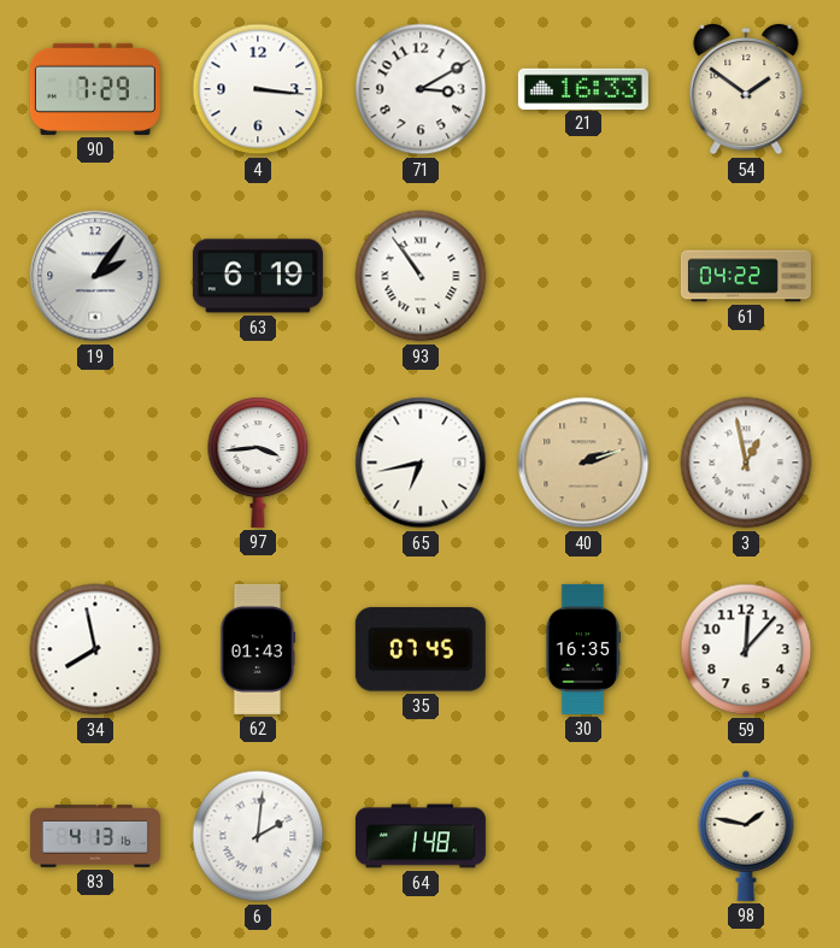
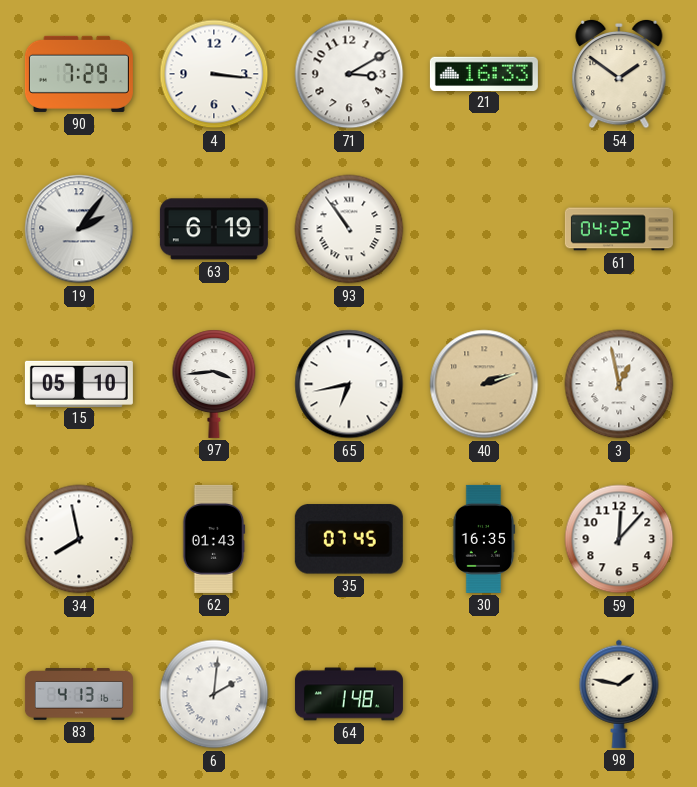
15: none -> 05:10
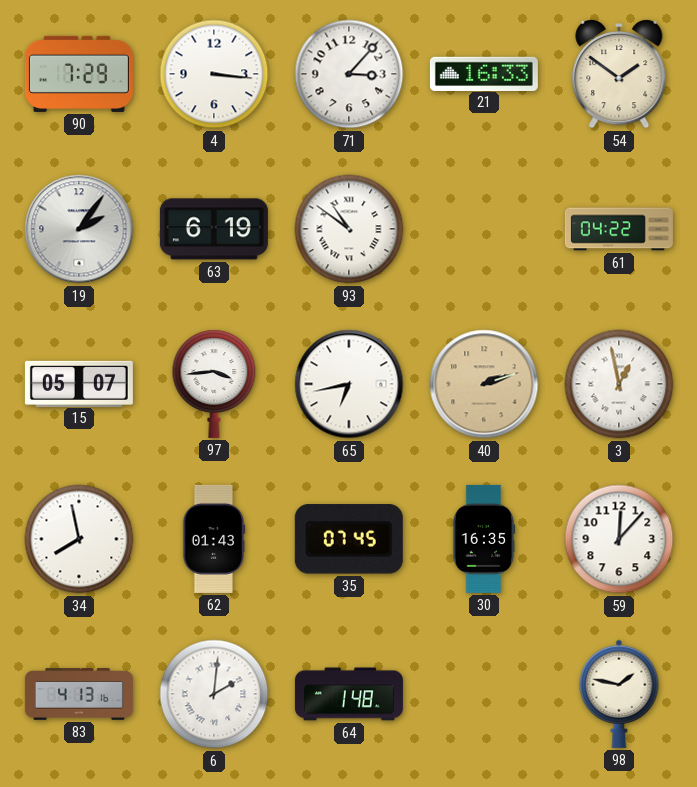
71: 3:10 -> 3:07
93: 10:54 -> 10:51
15: 05:10 -> 05:07
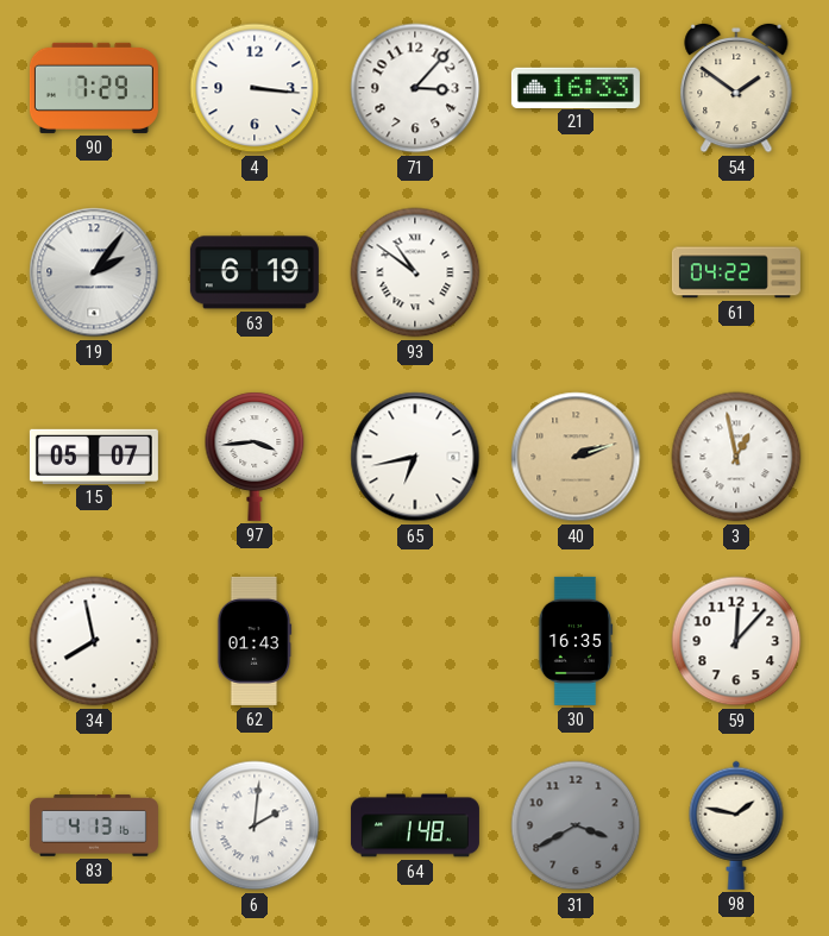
35: 07:45 -> none
31: none -> 3:40
